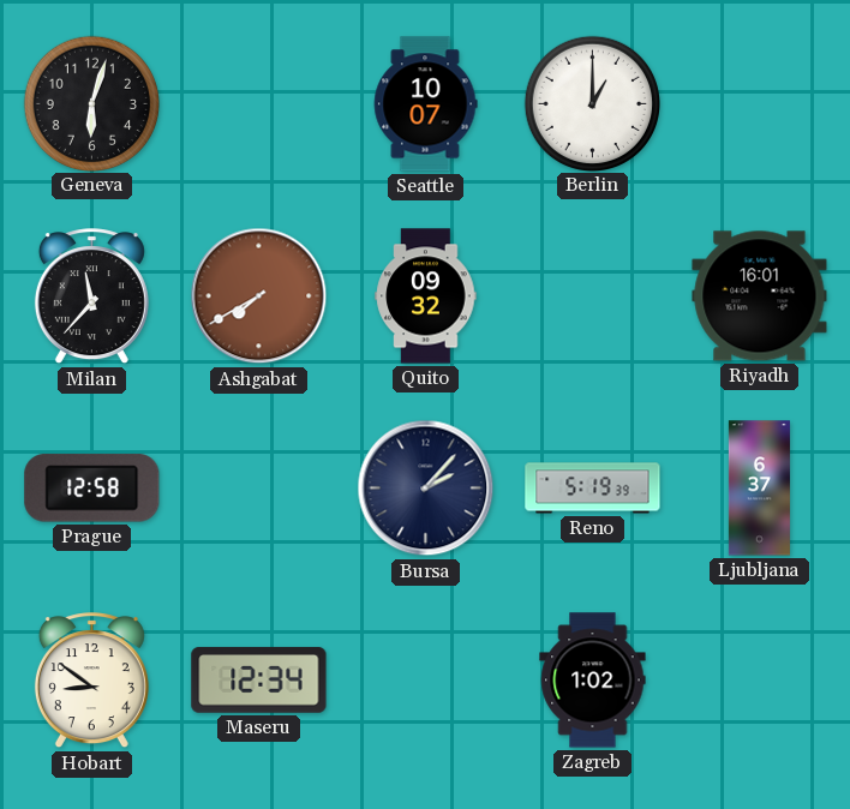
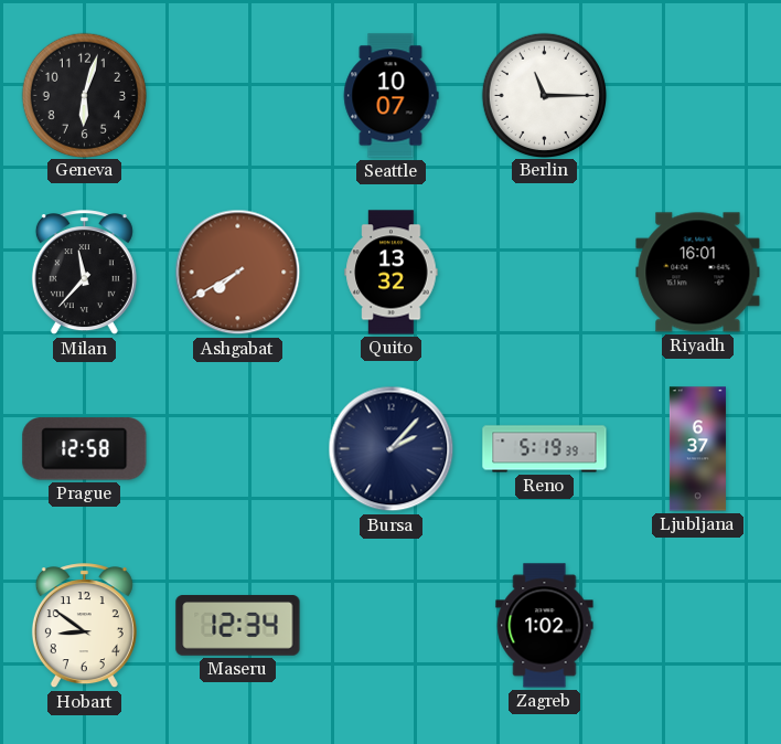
Berlin: 1:00 -> 11:15
Quito: 09:32 -> 13:32
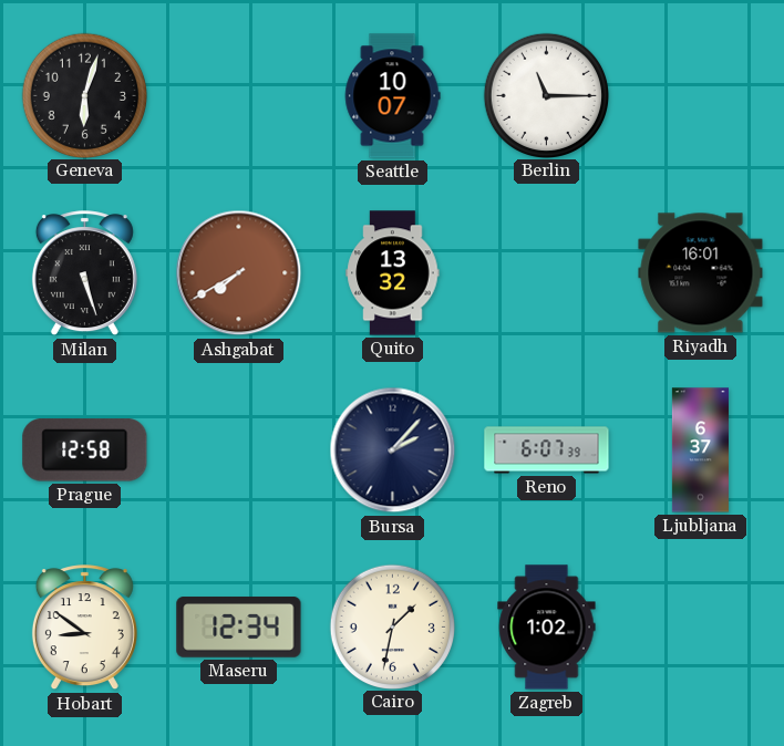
Milan: 11:37 -> 5:27
Reno: 5:19 -> 6:07
Cairo: none -> 1:32
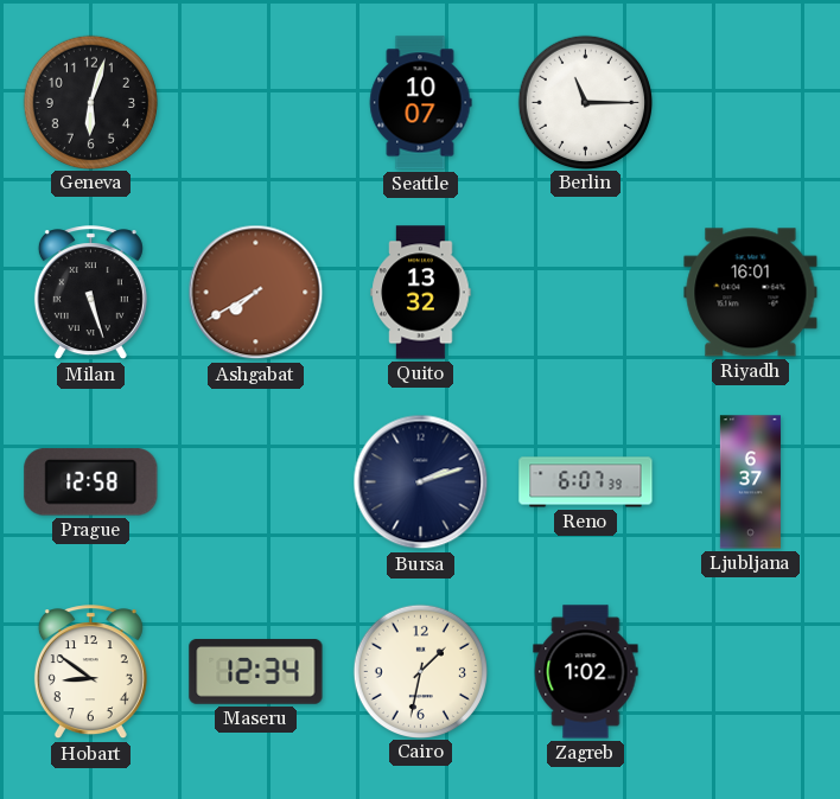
Bursa: 2:07 -> 2:12
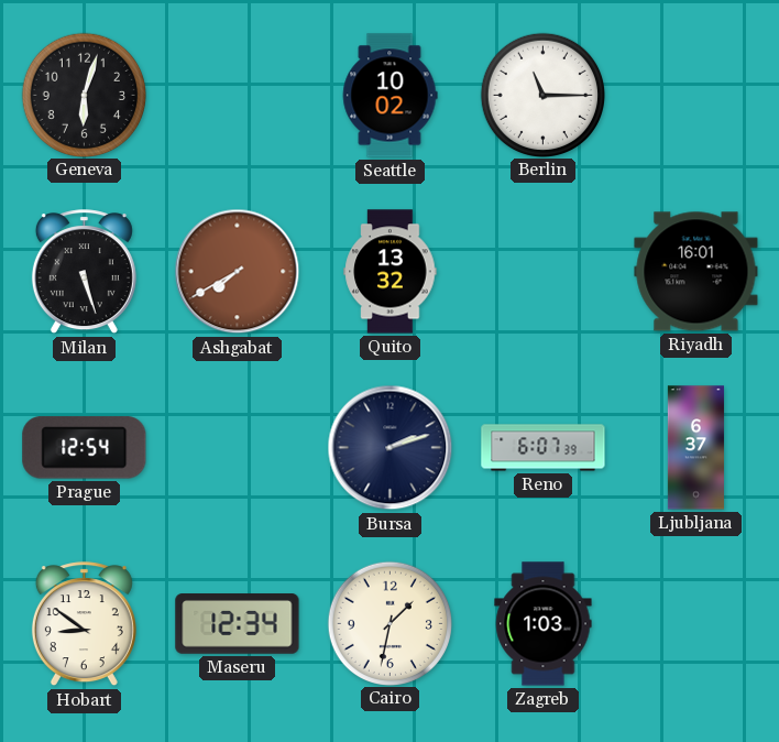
Seattle: 10:07 -> 10:02
Prague: 12:58 -> 12:54
Zagreb: 1:02 -> 1:03
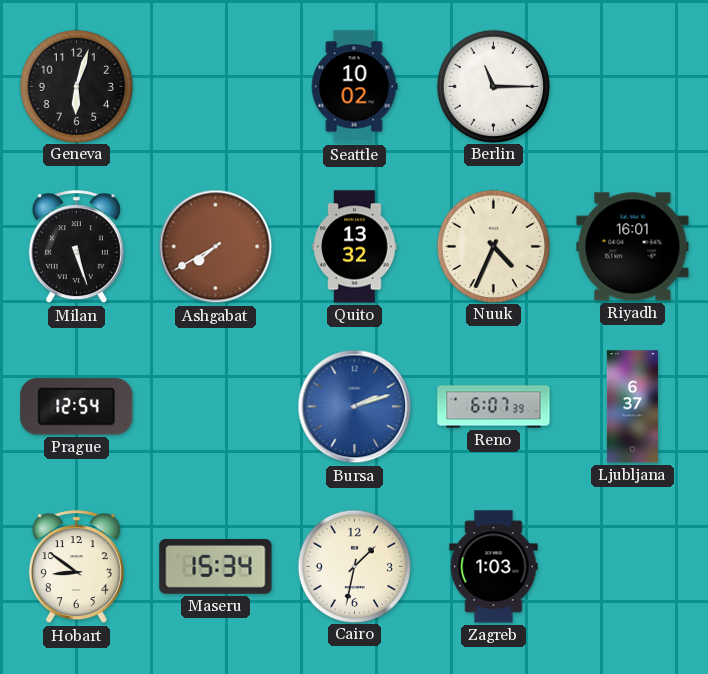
Nuuk: none -> 4:34
Bursa dial: navy -> blue
Maseru: 12:34 -> 15:34
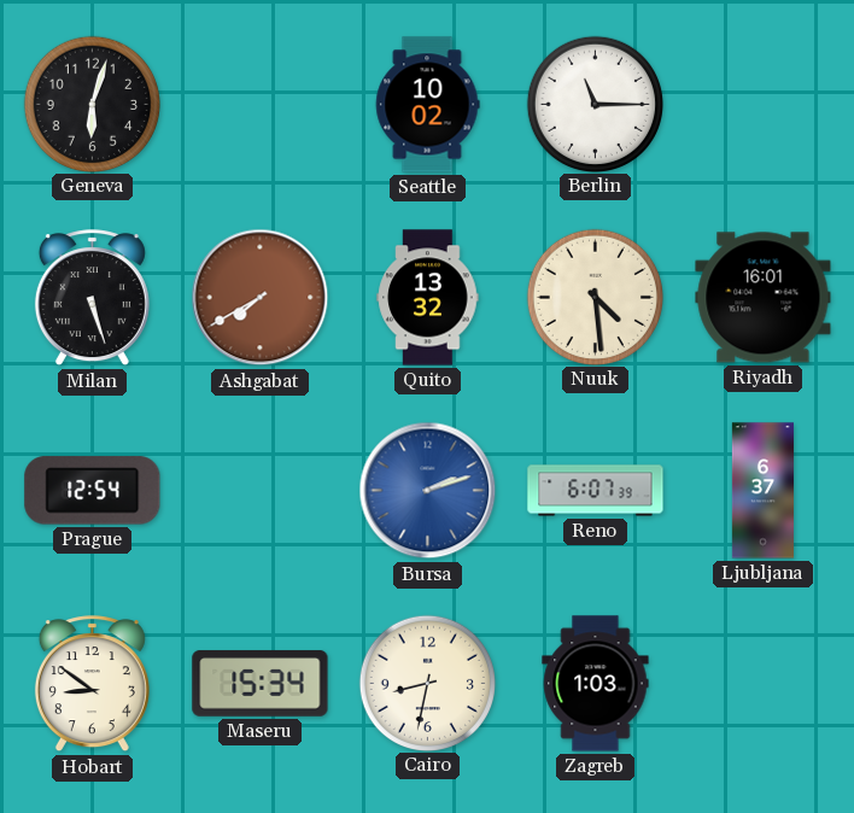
Nuuk: 4:34 -> 4:29
Cairo: 1:32 -> 8:32
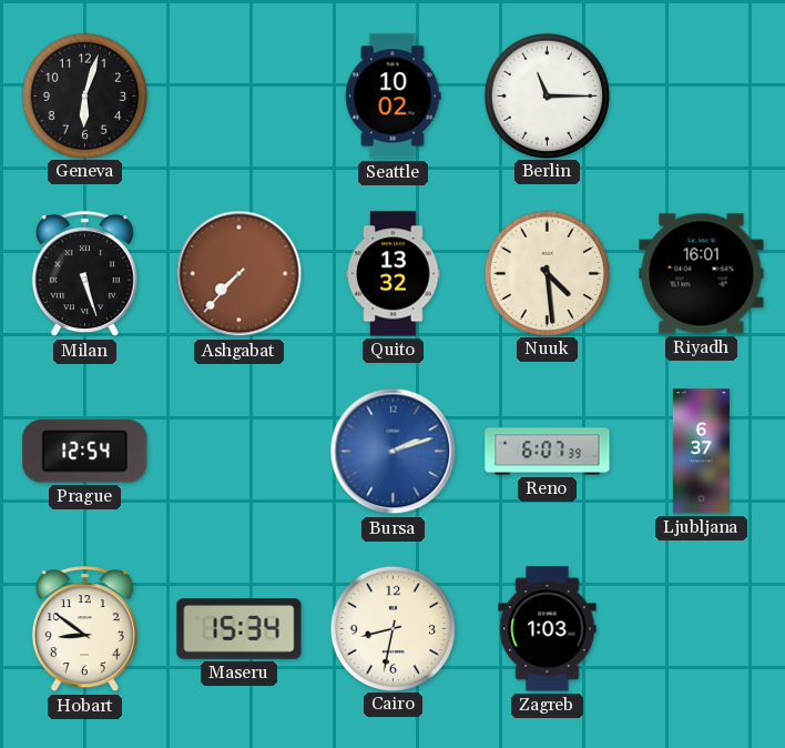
Ashgabat: 7:40 -> 7:37
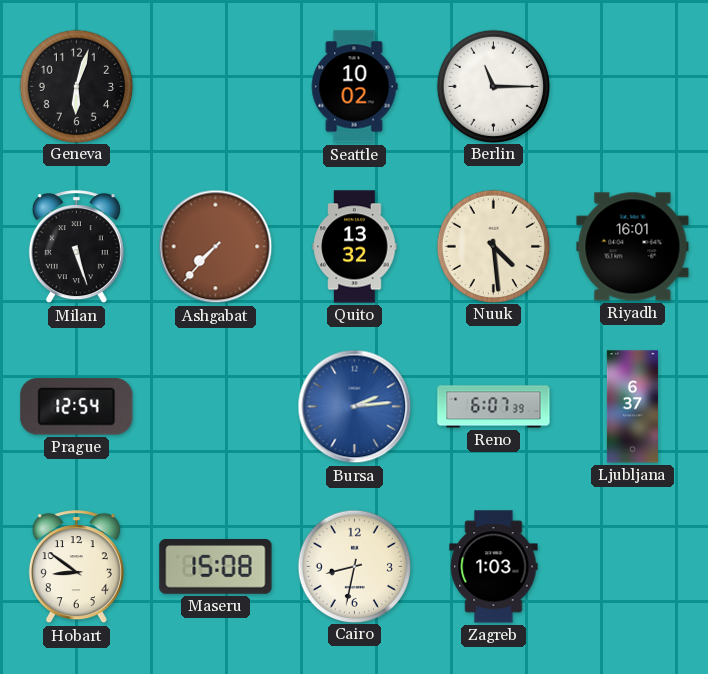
Bursa: 2:12 -> 2:14
Maseru: 15:34 -> 15:08
